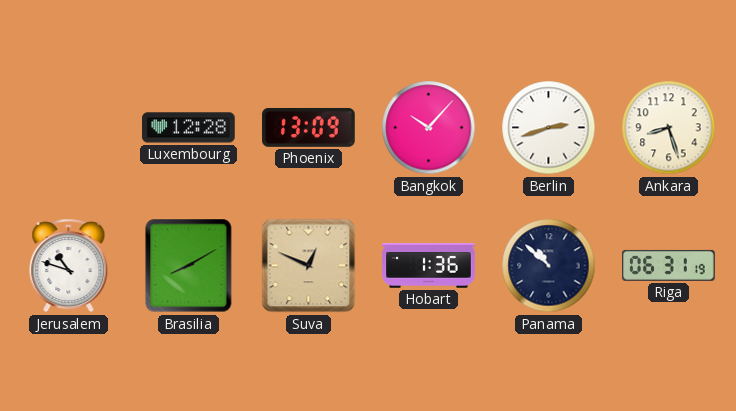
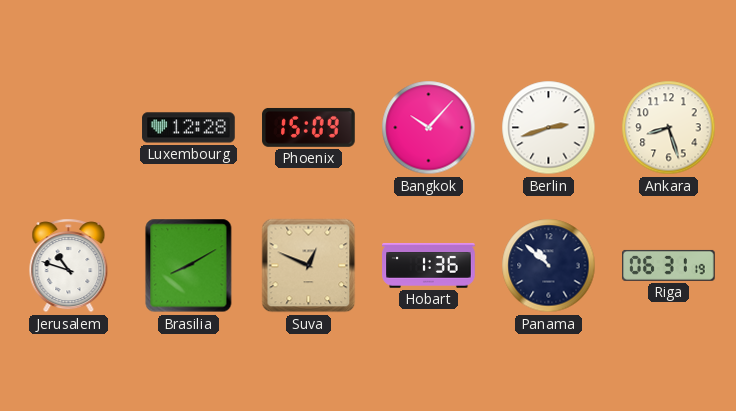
Phoenix: 13:09 -> 15:09
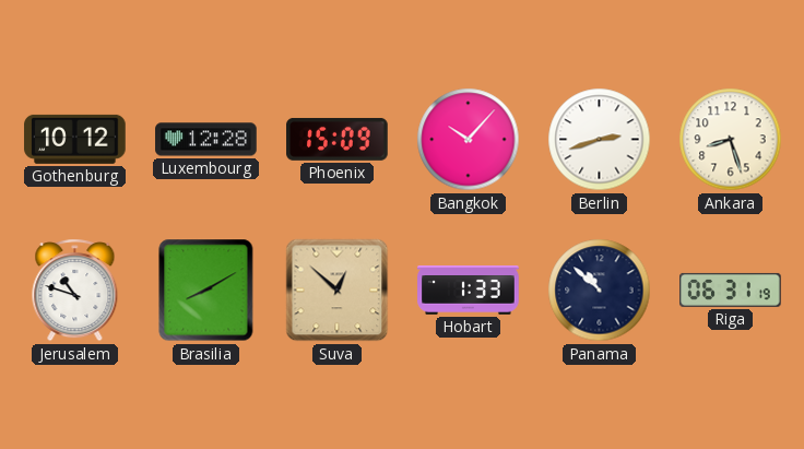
Gothenburg: none -> 10:12
Suva: 12:49 -> 12:52
Hobart: 1:36 -> 1:33
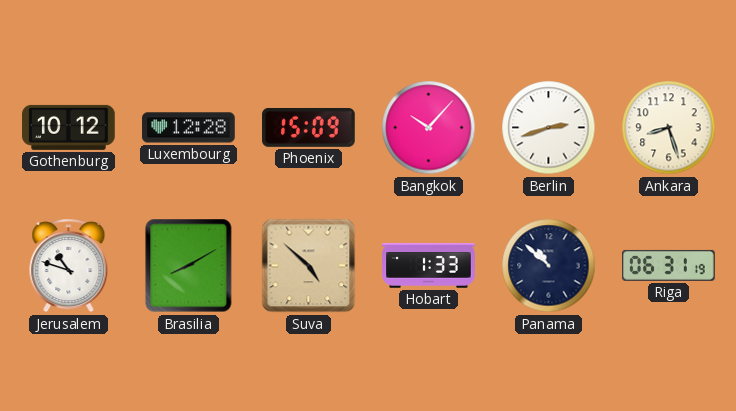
Suva: 12:52 -> 4:52
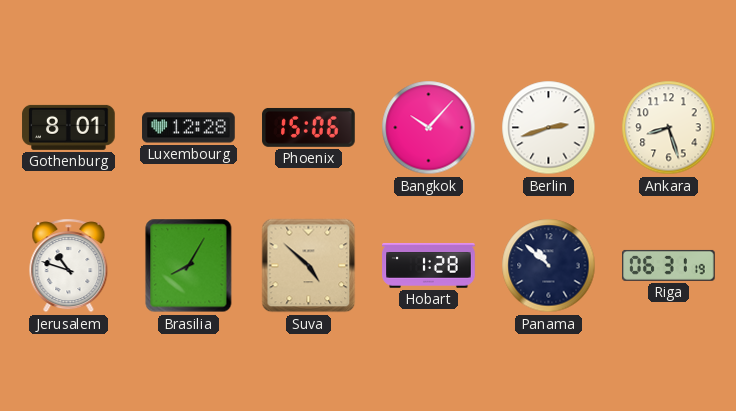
Gothenburg: 10:12 -> 8:01
Phoenix: 15:09 -> 15:06
Brasilia: 8:10 -> 8:05
Hobart: 1:33 -> 1:28
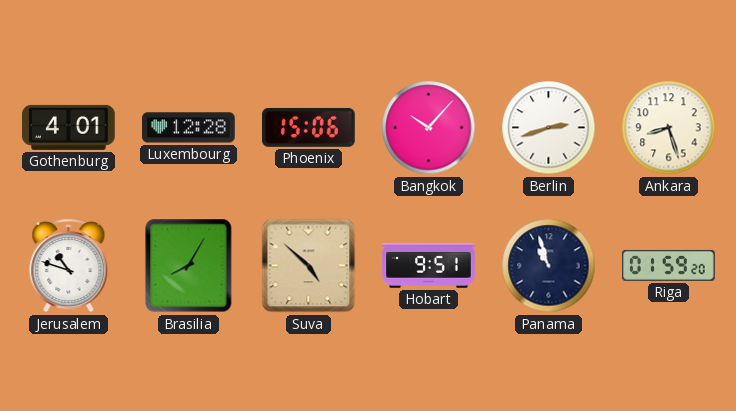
Gothenburg: 8:01 -> 4:01
Hobart: 1:28 -> 9:51
Panama: 10:52 -> 10:57
Riga: 06:31 -> 01:59
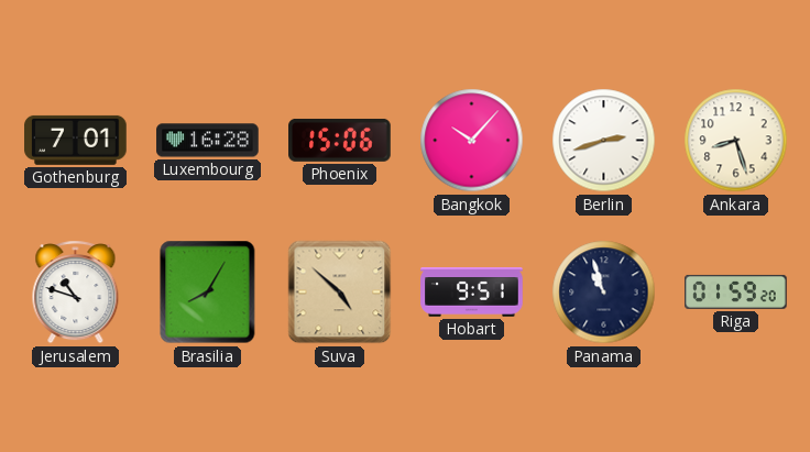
Gothenburg: 4:01 -> 7:01
Luxembourg: 12:28 -> 16:28
